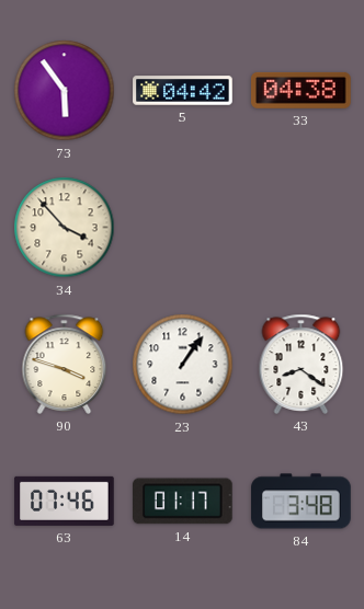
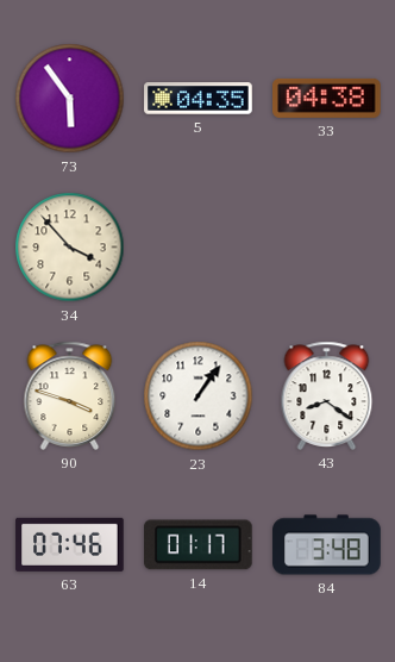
5: 04:42 -> 04:35
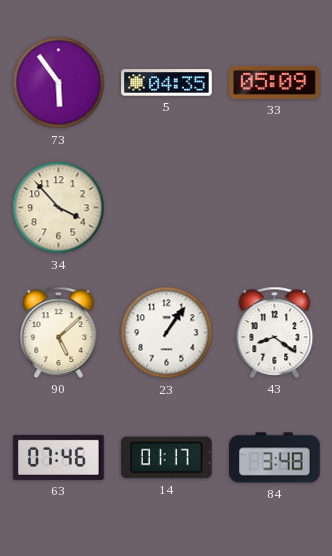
33: 04:38 -> 05:09
90: 3:48 -> 5:08
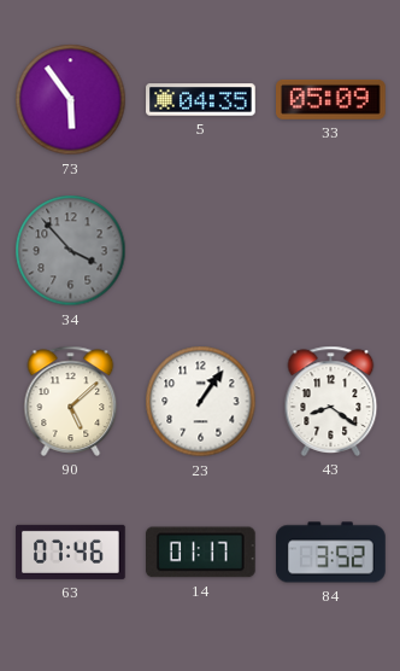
34 dial: cream -> grey
84: 3:48 -> 3:52
